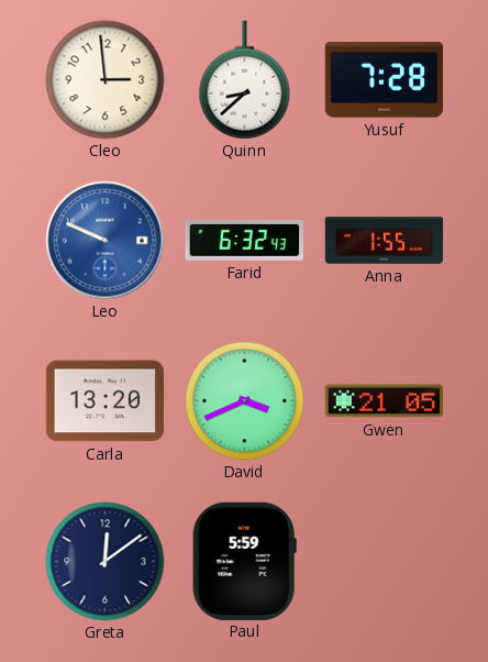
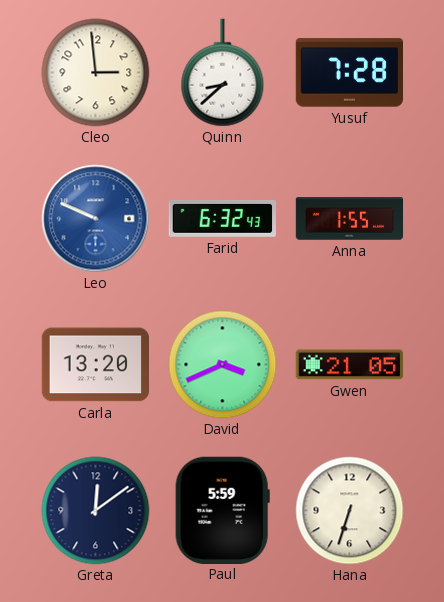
Hana: none -> 6:33
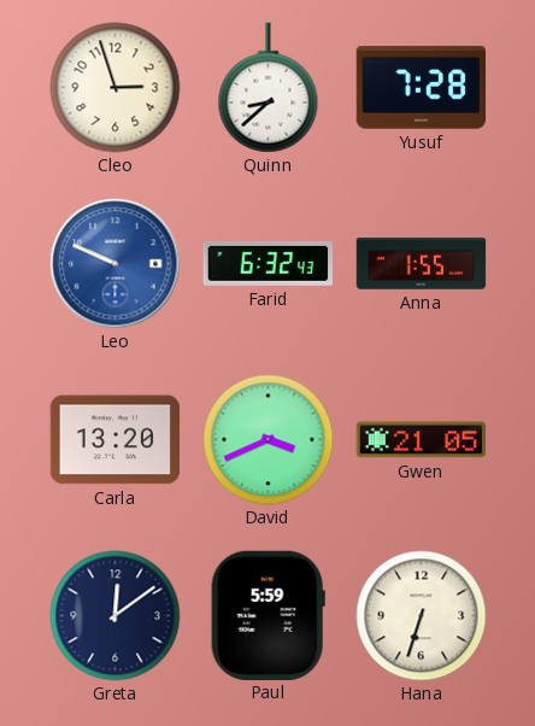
Cleo: 2:59 -> 2:57
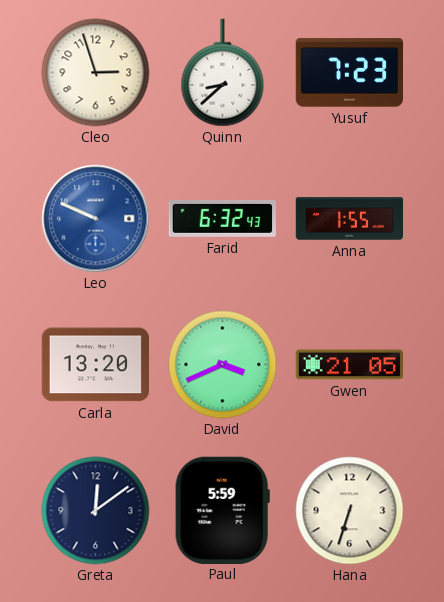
Yusuf: 7:28 -> 7:23
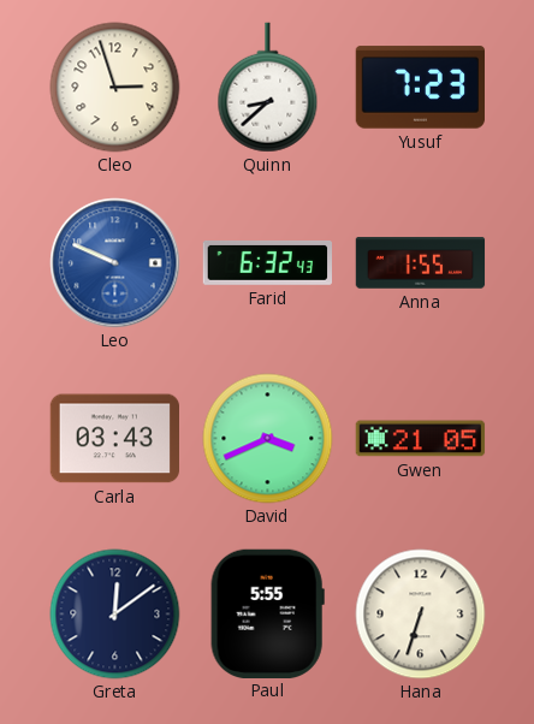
Carla: 13:20 -> 03:43
Paul: 5:59 -> 5:55
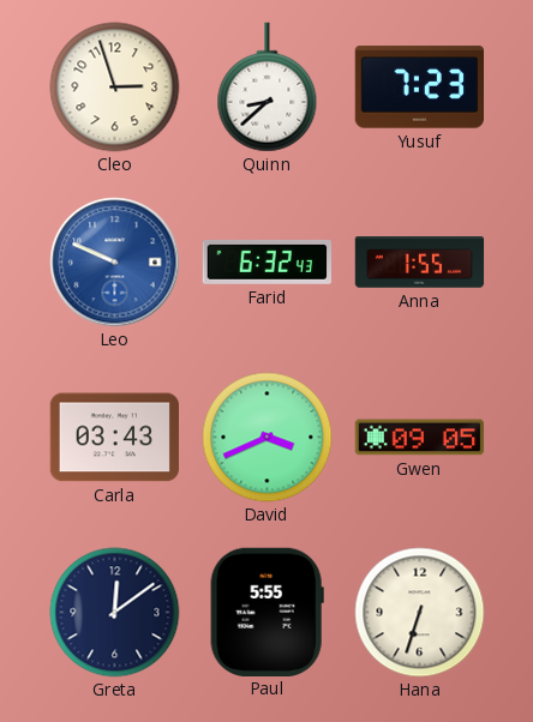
Gwen: 21:05 -> 09:05
